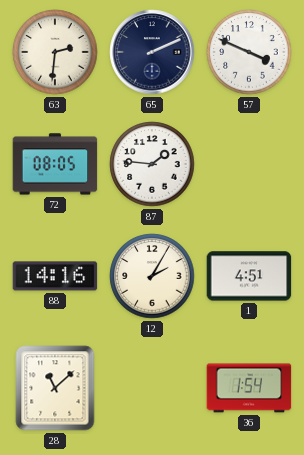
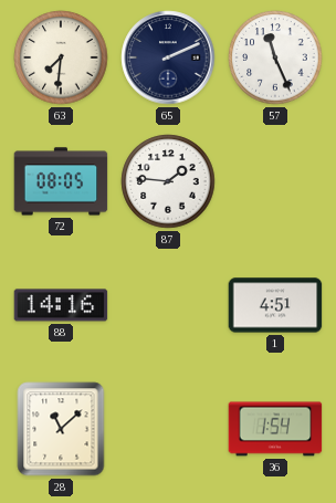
63: 2:31 -> 7:31
57: 3:49 -> 11:26
12: 2:05 -> none
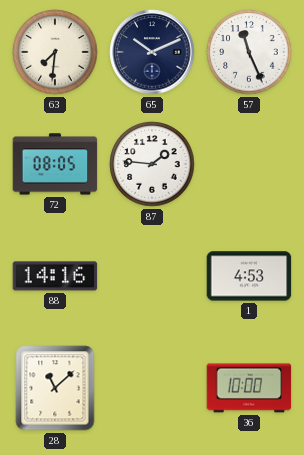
65: 2:11 -> 10:11
1: 4:51 -> 4:53
36: 1:54 -> 10:00
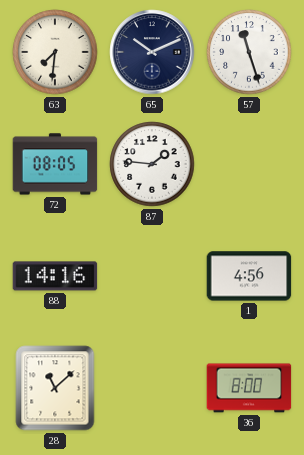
57: 11:26 -> 11:27
1: 4:53 -> 4:56
36: 10:00 -> 8:00
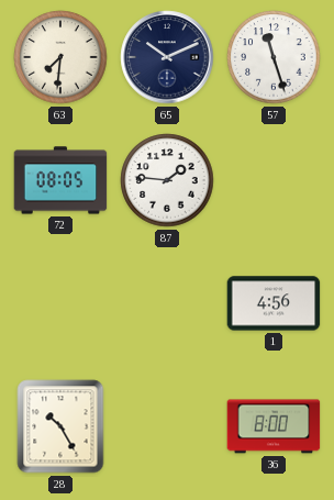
88: 14:16 -> none
28: 11:08 -> 10:25
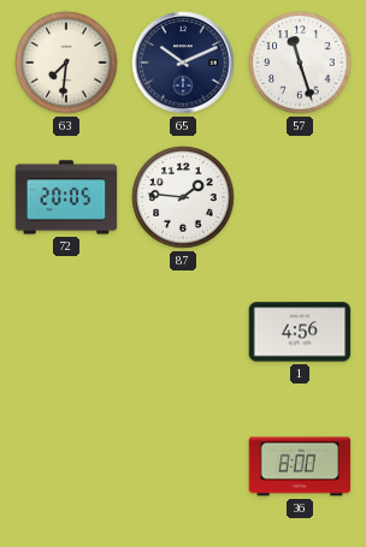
72: 08:05 -> 20:05
28: 10:25 -> none
